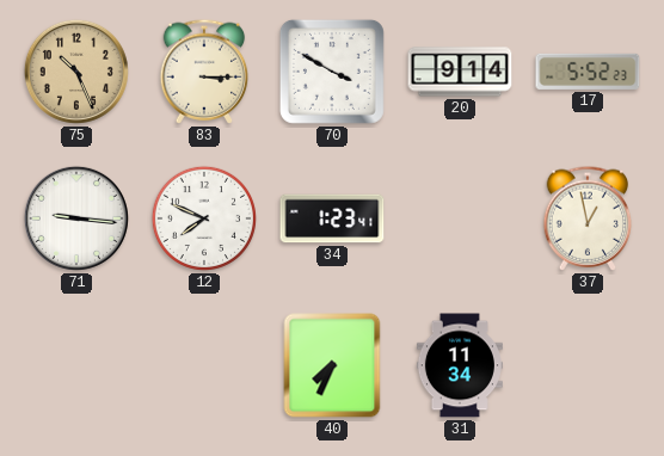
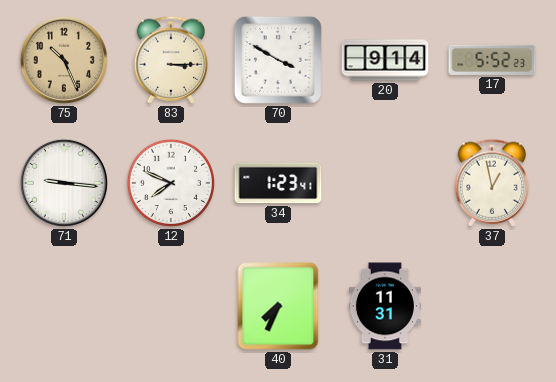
31: 11:34 -> 11:31
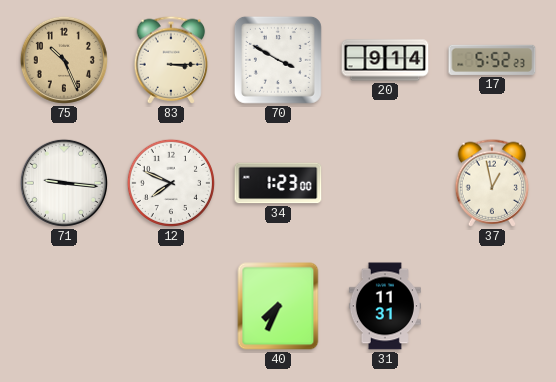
34: 1:23:41 -> 1:23:00
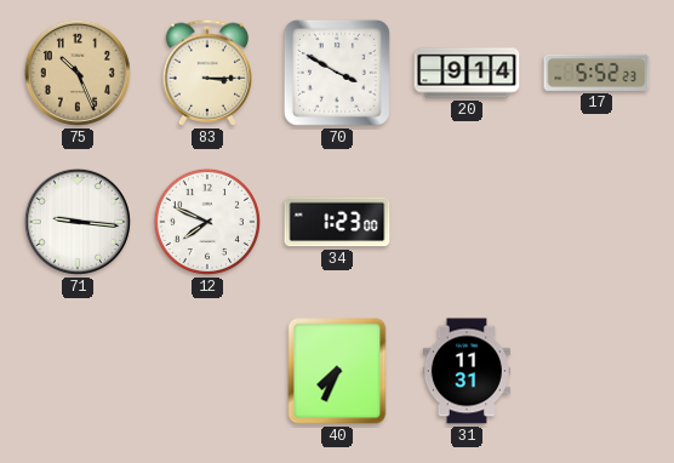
37: 12:58 -> none
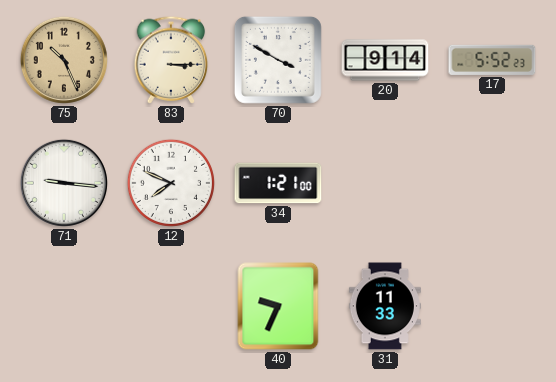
34: 1:23 -> 1:21
40: 7:34 -> 9:34
31: 11:31 -> 11:33
